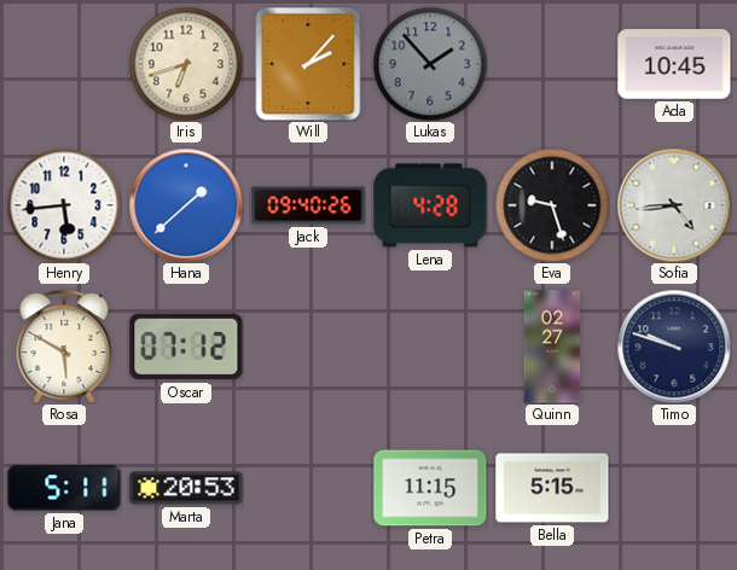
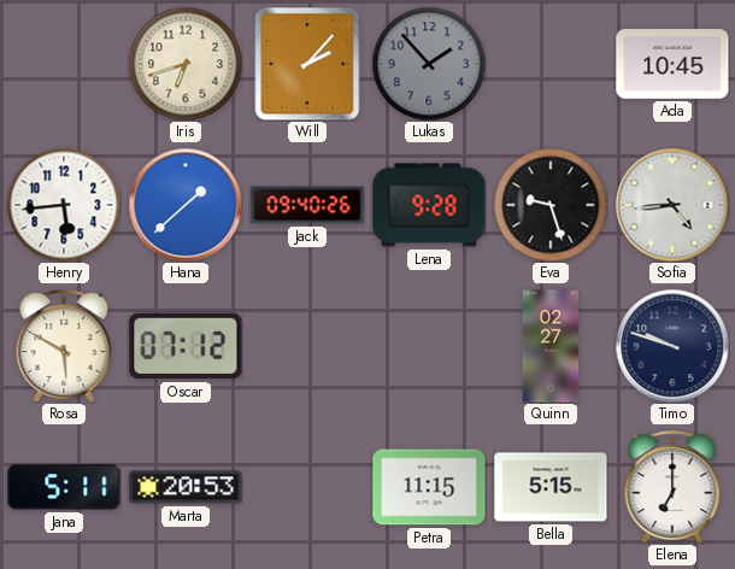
Lena: 4:28 -> 9:28
Elena: none -> 7:00
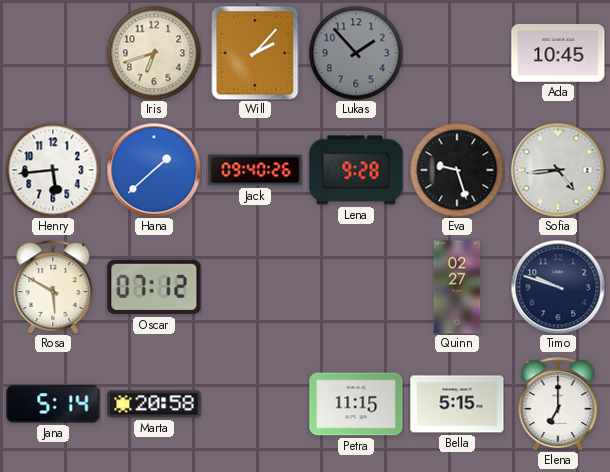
Jana: 5:11 -> 5:14
Marta: 20:53 -> 20:58
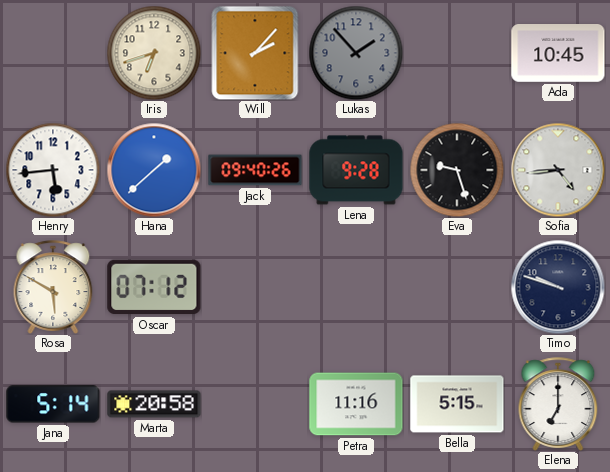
Quinn: 02:27 -> none
Petra: 11:15 -> 11:16
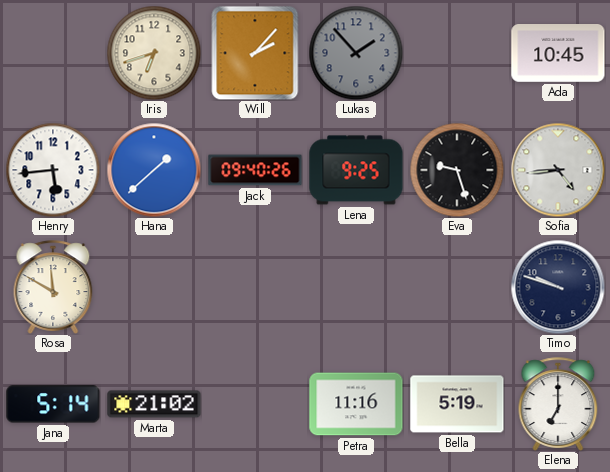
Lena: 9:28 -> 9:25
Rosa: 5:50 -> 11:50
Oscar: 07:12 -> none
Marta: 20:58 -> 21:02
Bella: 5:15 -> 5:19
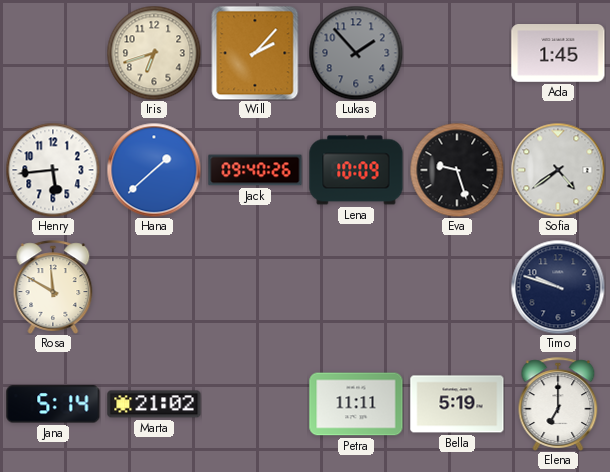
Ada: 10:45 -> 1:45
Lena: 9:25 -> 10:09
Sofia: 4:44 -> 4:39
Petra: 11:16 -> 11:11
